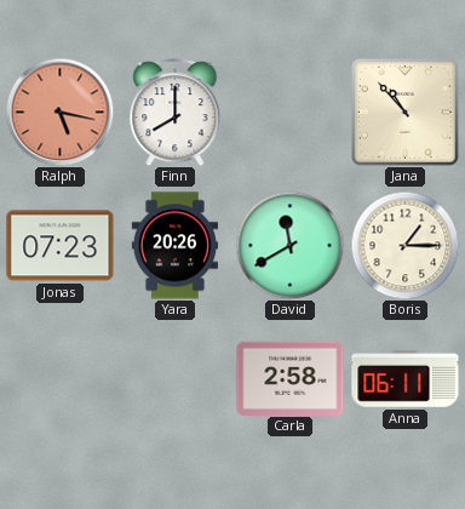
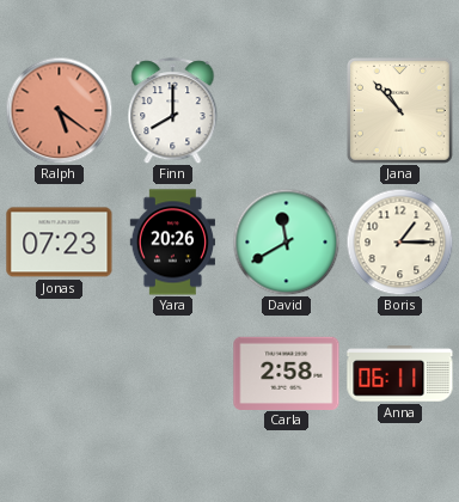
Ralph: 5:17 -> 5:21
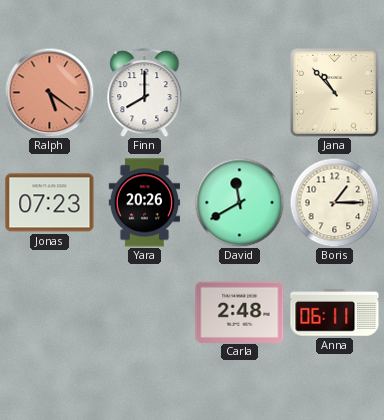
Carla: 2:58 -> 2:48
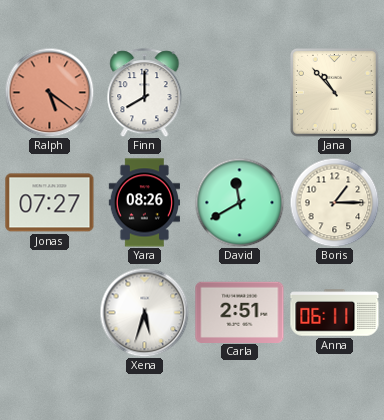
Jonas: 07:23 -> 07:27
Yara: 20:26 -> 08:26
Xena: none -> 5:33
Carla: 2:48 -> 2:51
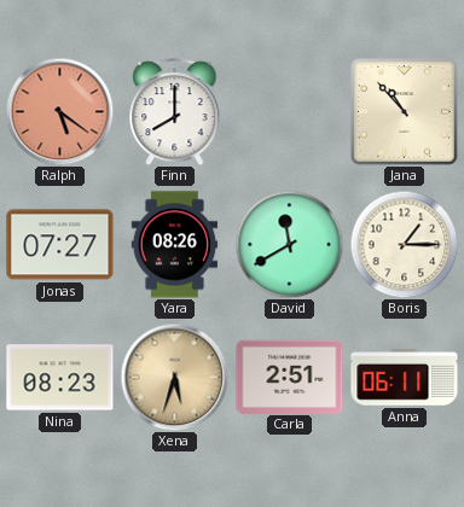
Nina: none -> 08:23
Xena dial: white -> champagne
